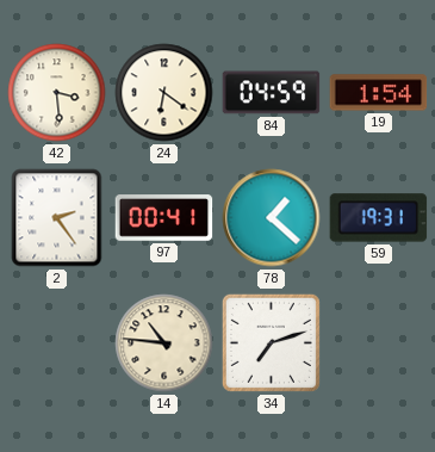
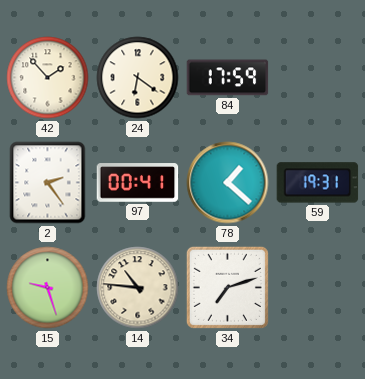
42: 3:29 -> 1:53
84: 04:59 -> 17:59
19: 1:54 -> none
15: none -> 9:27
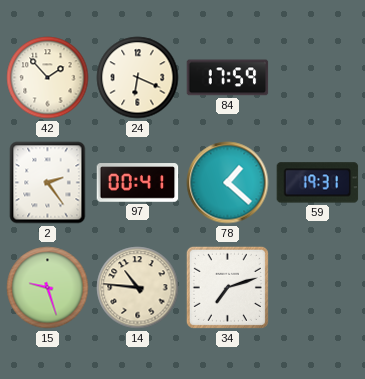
24: 6:21 -> 6:19
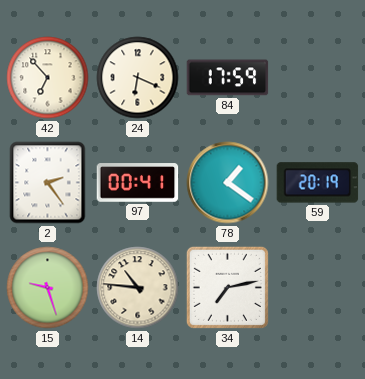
42: 1:53 -> 6:53
78: 1:22 -> 1:21
59: 19:31 -> 20:19
34: 7:12 -> 7:13
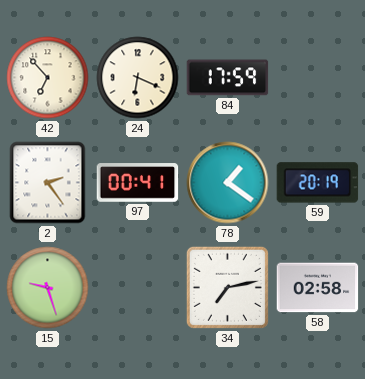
14: 10:46 -> none
58: none -> 02:58
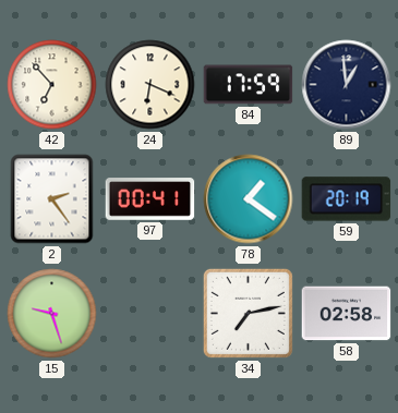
89: none -> 12:59
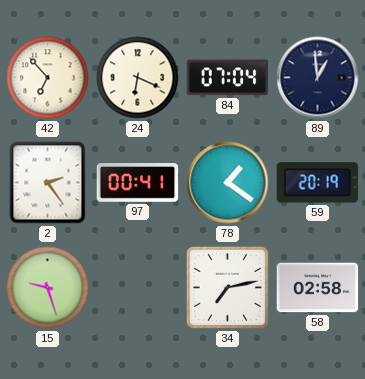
84: 17:59 -> 07:04
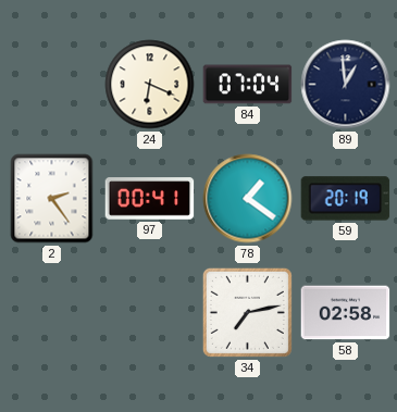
42: 6:53 -> none
15: 9:27 -> none
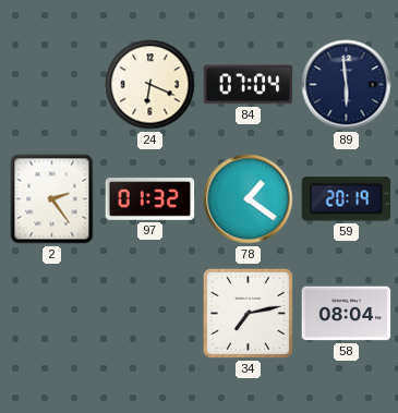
89: 12:59 -> 5:59
97: 00:41 -> 01:32
58: 02:58 -> 08:04
